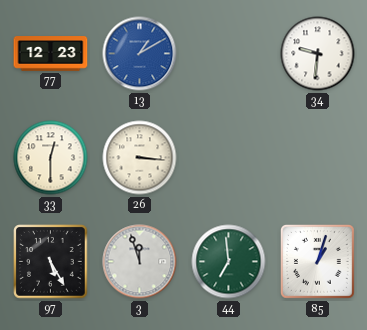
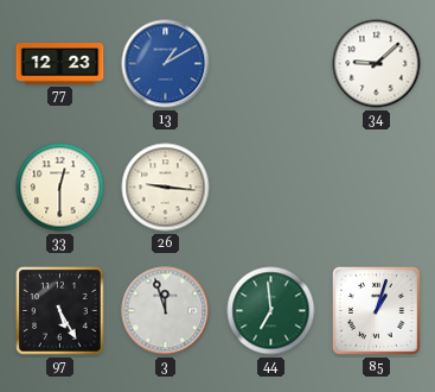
34: 9:31 -> 9:08
26: 3:16 -> 9:16
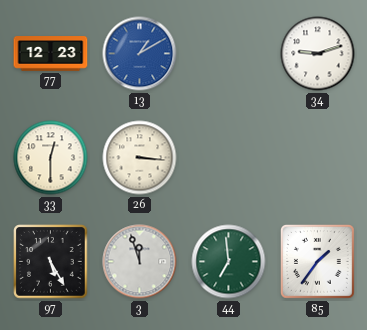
34: 9:08 -> 9:12
26: 9:16 -> 3:16
85: 1:03 -> 1:36
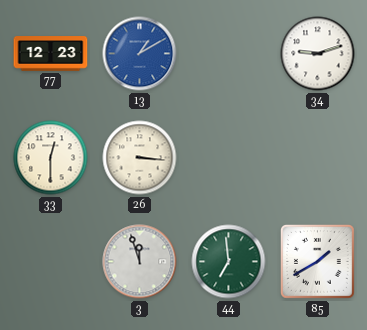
97: 5:25 -> none
85: 1:36 -> 1:40
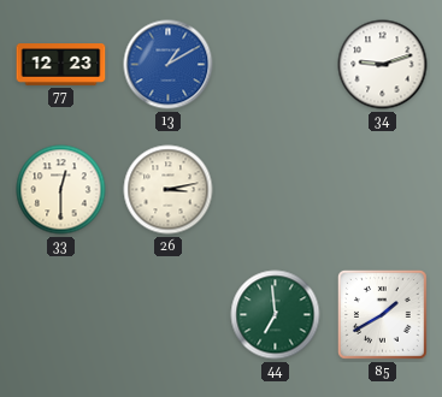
26: 3:16 -> 3:13
3: 11:57 -> none
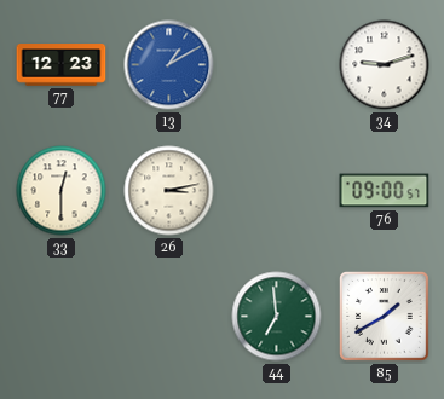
76: none -> 09:00
